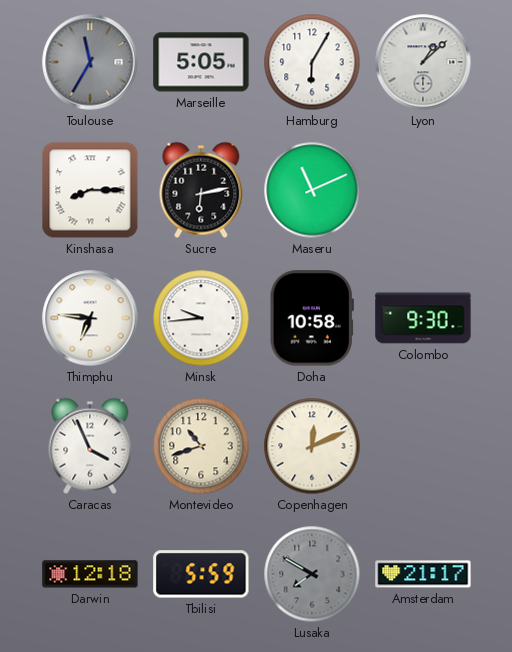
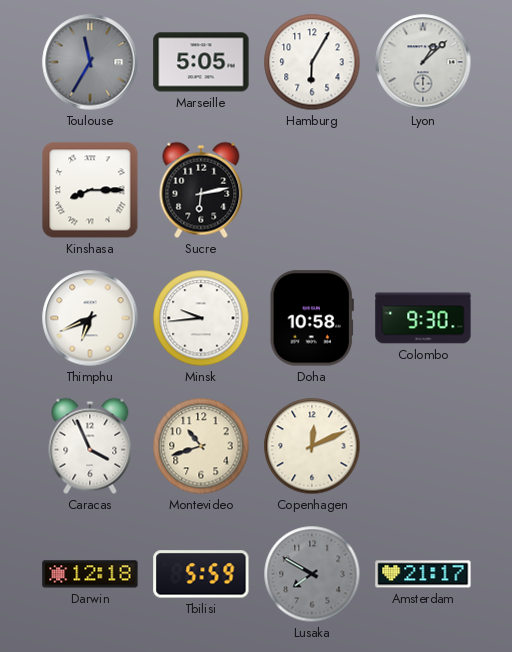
Maseru: 11:11 -> none
Thimphu: 6:46 -> 6:41
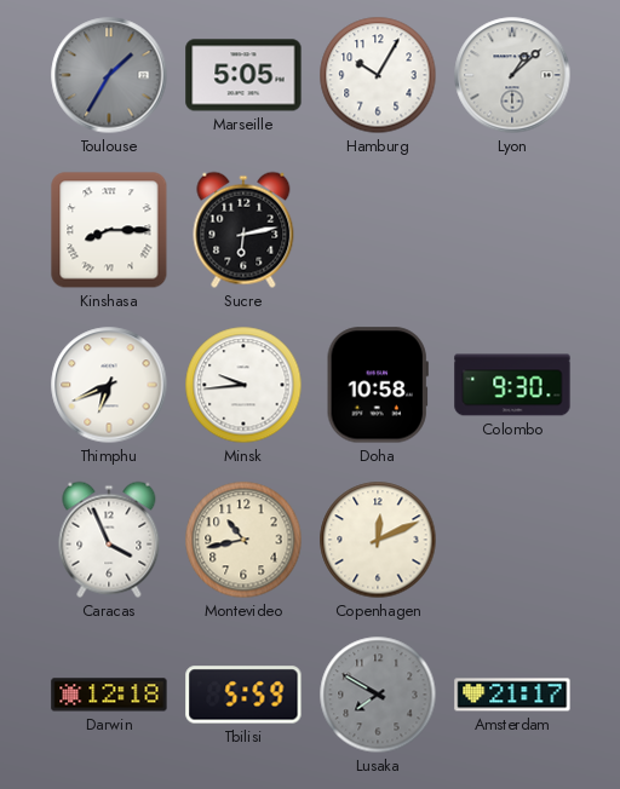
Toulouse: 11:35 -> 1:35
Hamburg: 6:05 -> 10:05
Montevideo: 10:42 -> 10:43
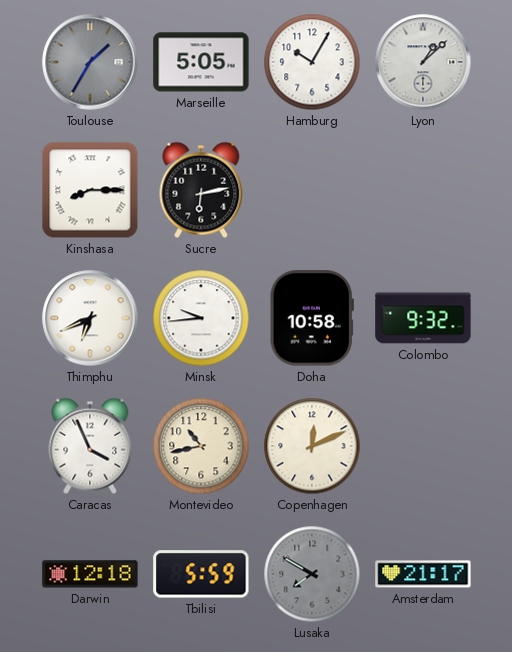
Colombo: 9:30 -> 9:32
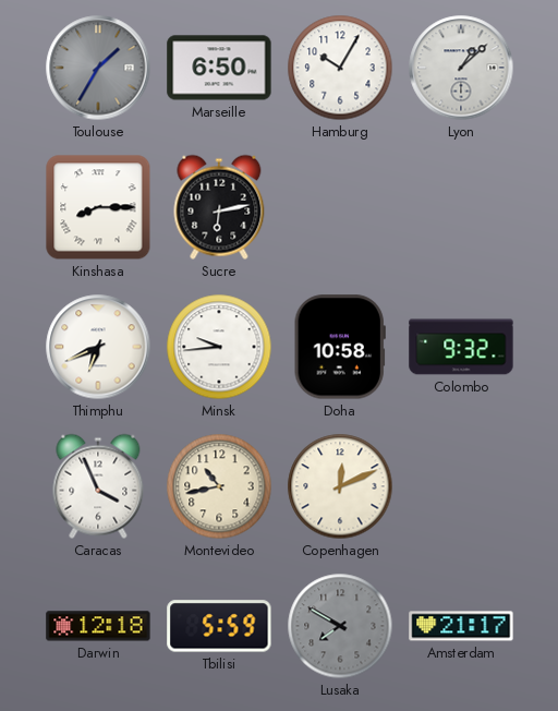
Marseille: 5:05 -> 6:50
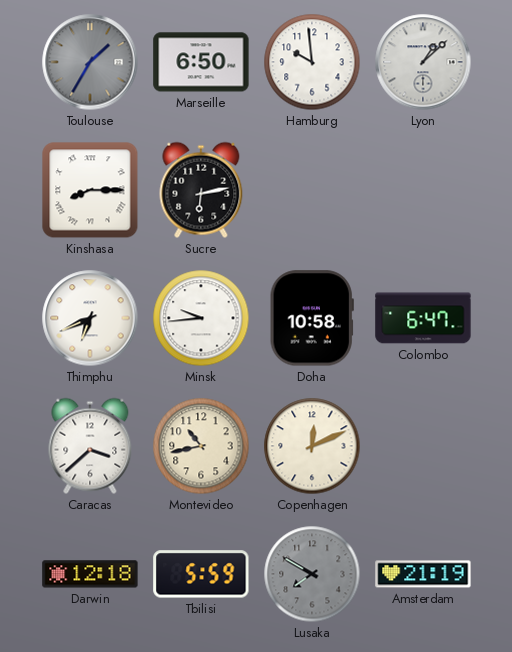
Hamburg: 10:05 -> 9:59
Colombo: 9:32 -> 6:47
Caracas: 3:56 -> 3:38
Amsterdam: 21:17 -> 21:19
